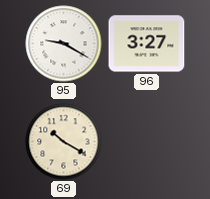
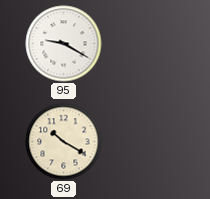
96: 3:27 -> none
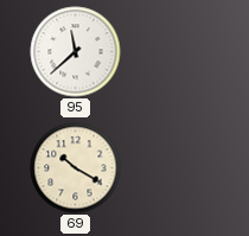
95: 9:20 -> 11:38
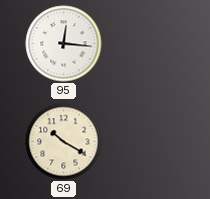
95: 11:38 -> 12:16
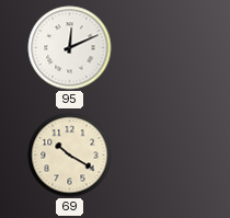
95: 12:16 -> 12:11
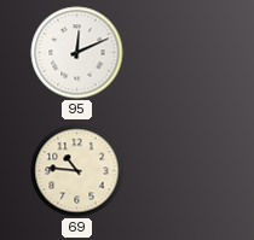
69: 10:20 -> 10:46
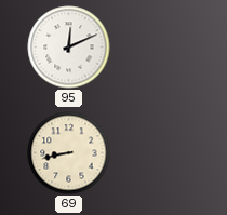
69: 10:46 -> 8:43
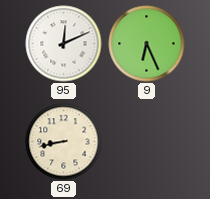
9: none -> 6:26
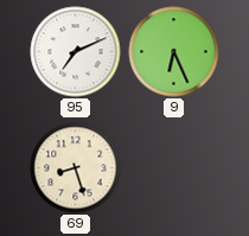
95: 12:11 -> 7:11
69: 8:43 -> 8:27
